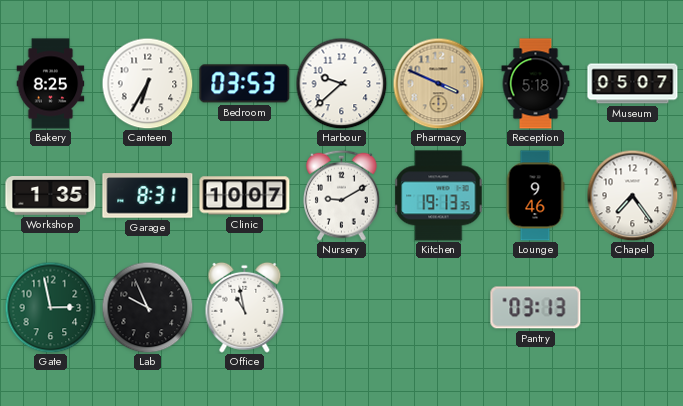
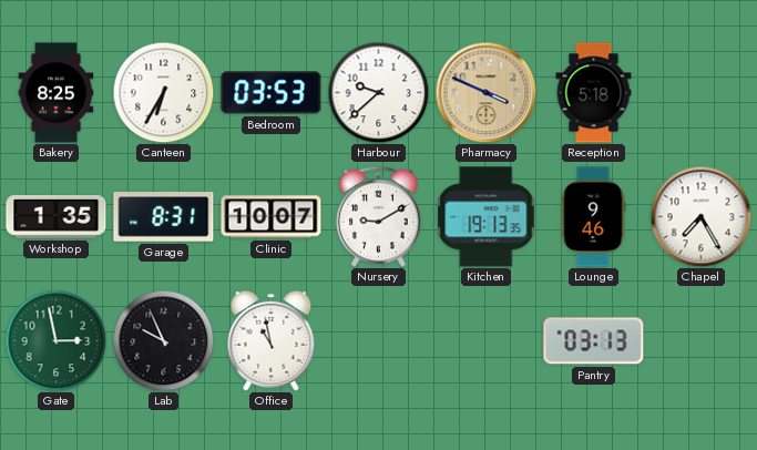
Museum: 05:07 -> none
Chapel: 7:24 -> 7:25
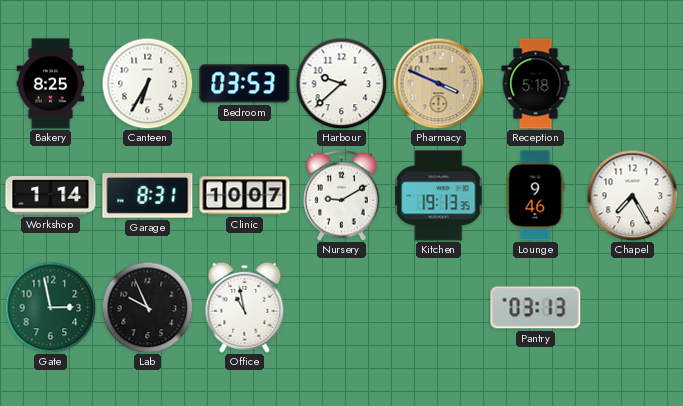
Workshop: 1:35 -> 1:14
